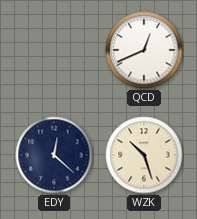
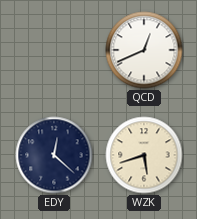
WZK: 10:27 -> 5:42
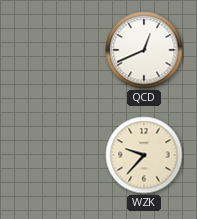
EDY: 12:22 -> none
WZK: 5:42 -> 9:37
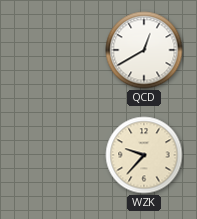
QCD: 12:41 -> 12:40
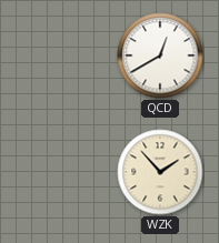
WZK: 9:37 -> 1:53
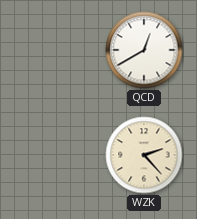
WZK: 1:53 -> 2:23
